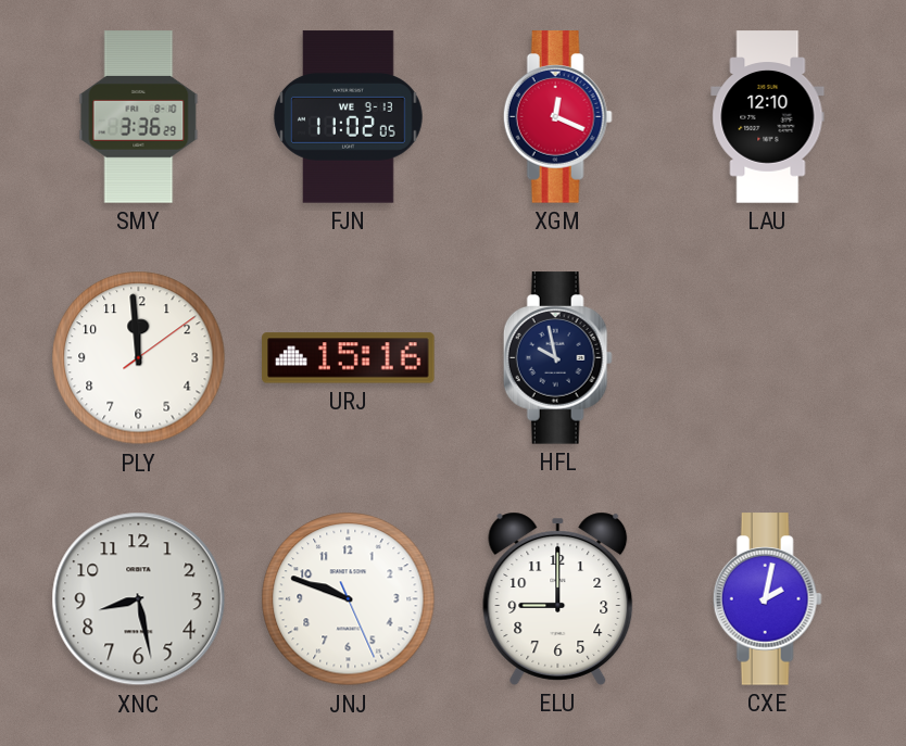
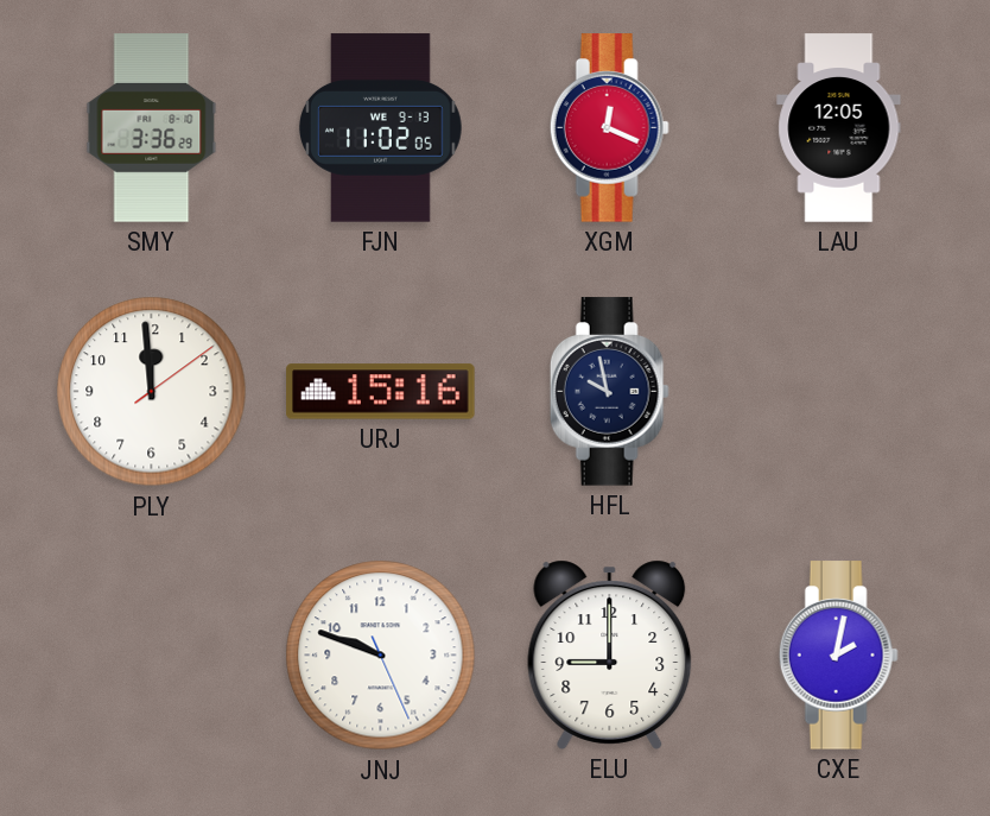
LAU: 12:10 -> 12:05
XNC: 8:28 -> none
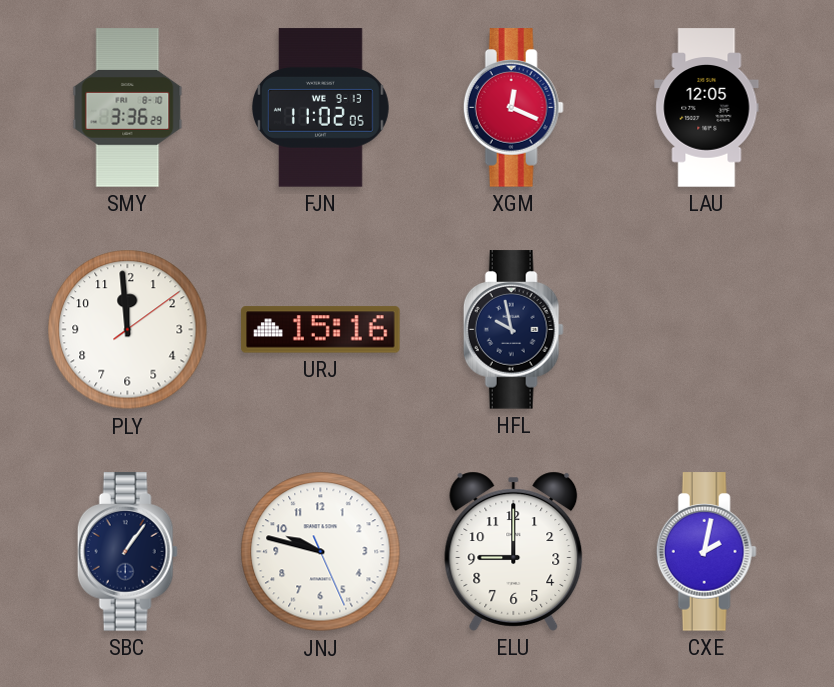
SBC: none -> 1:06
JNJ: 9:48 -> 9:47
